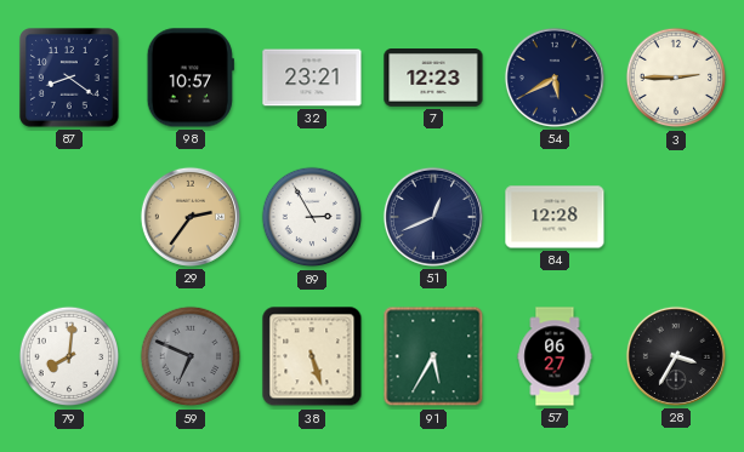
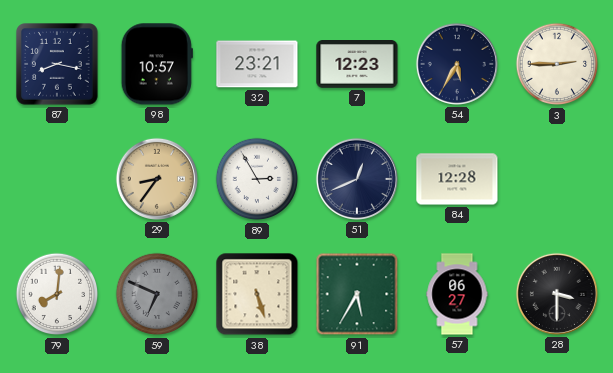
87: 8:21 -> 8:17
54: 5:40 -> 5:35
29: 2:36 -> 8:36
28: 3:35 -> 3:30
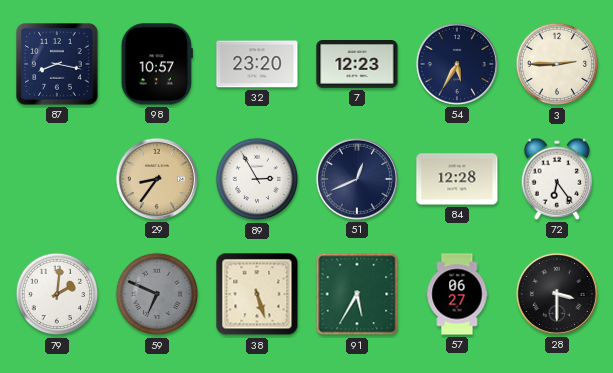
32: 23:21 -> 23:20
72: none -> 6:24
79: 8:01 -> 2:01
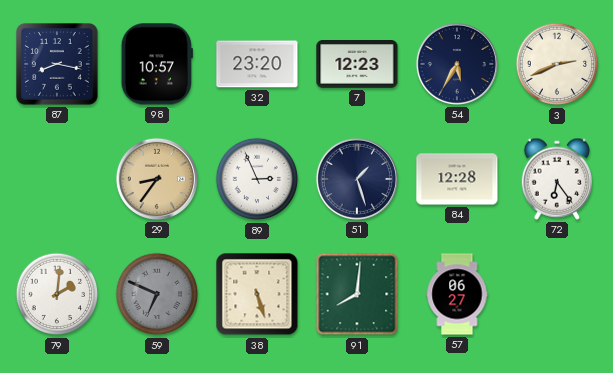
3: 2:45 -> 2:41
89: 2:55 -> 2:56
51: 12:41 -> 1:27
91: 5:35 -> 8:01
28: 3:30 -> none
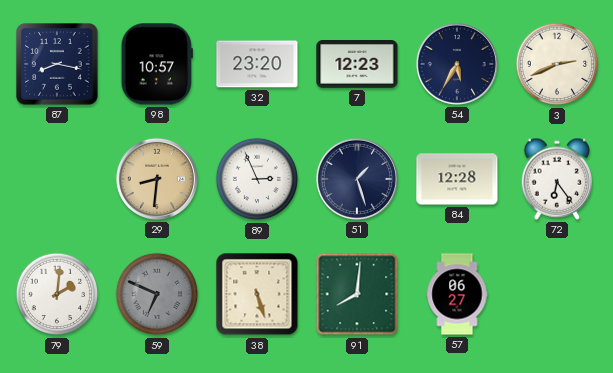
29: 8:36 -> 8:31
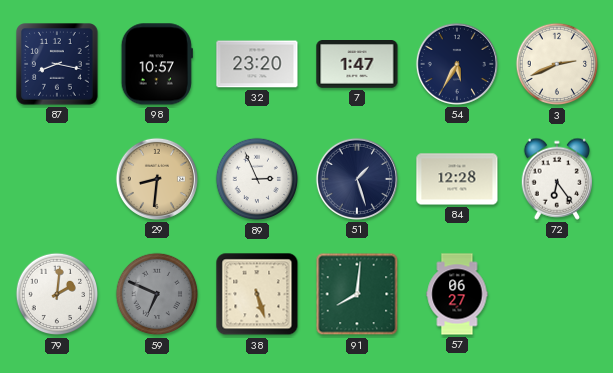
7: 12:23 -> 1:47
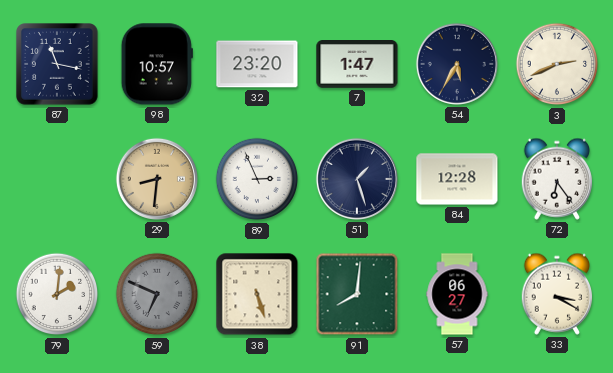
87: 8:17 -> 11:17
33: none -> 3:20
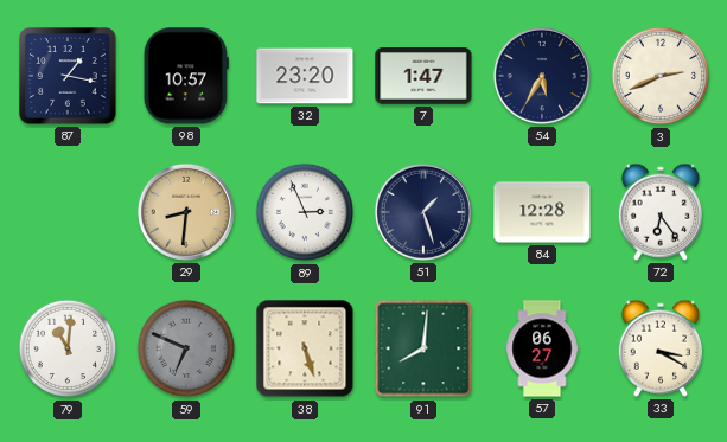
87: 11:17 -> 1:17
79: 2:01 -> 11:01
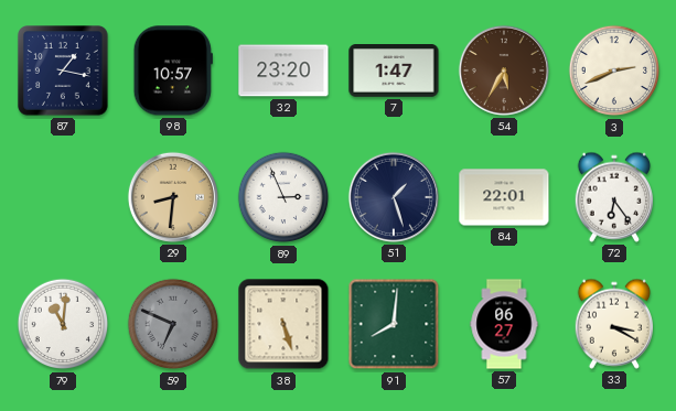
54 dial: navy -> brown
84: 12:28 -> 22:01
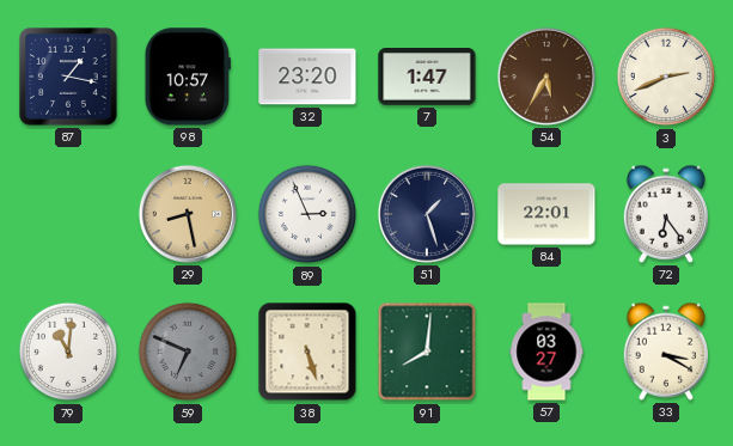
29: 8:31 -> 8:28
57: 06:27 -> 03:27
